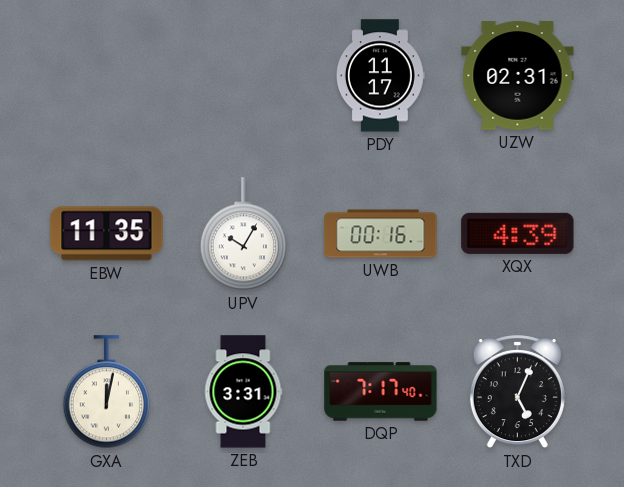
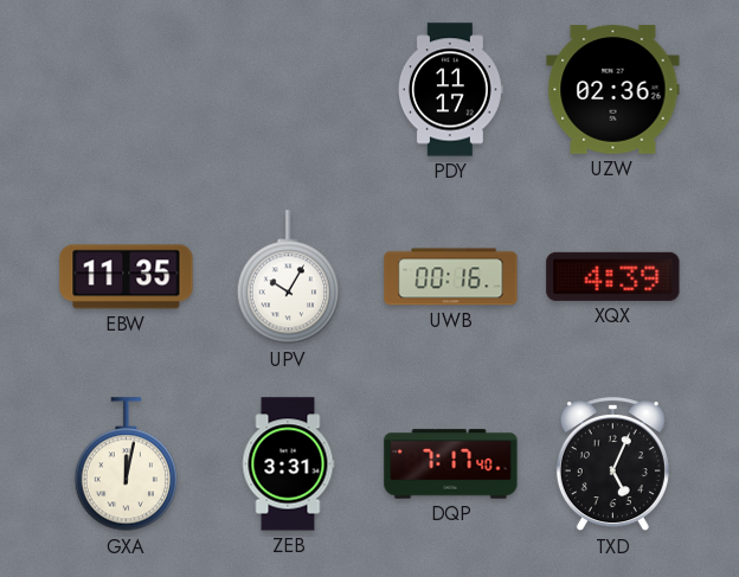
UZW: 02:31 -> 02:36
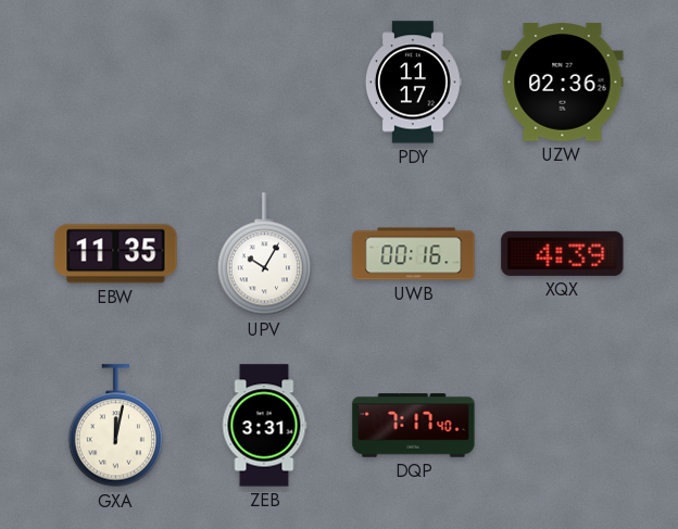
TXD: 5:04 -> none
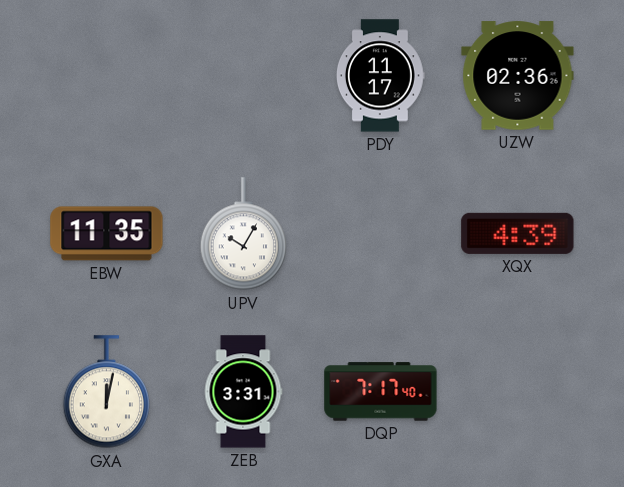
UWB: 00:16 -> none
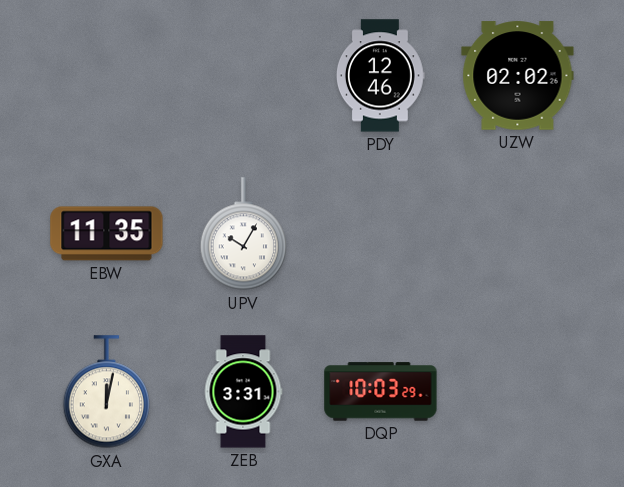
PDY: 11:17 -> 12:46
UZW: 02:36 -> 02:02
XQX: 4:39 -> none
DQP: 7:17 -> 10:03
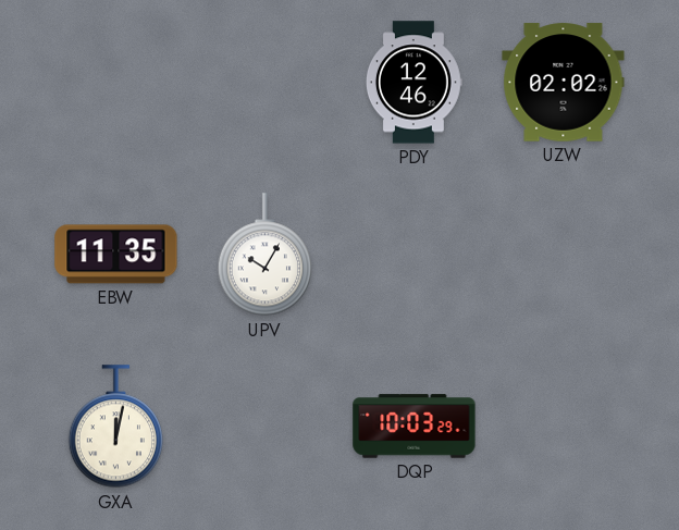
ZEB: 3:31 -> none
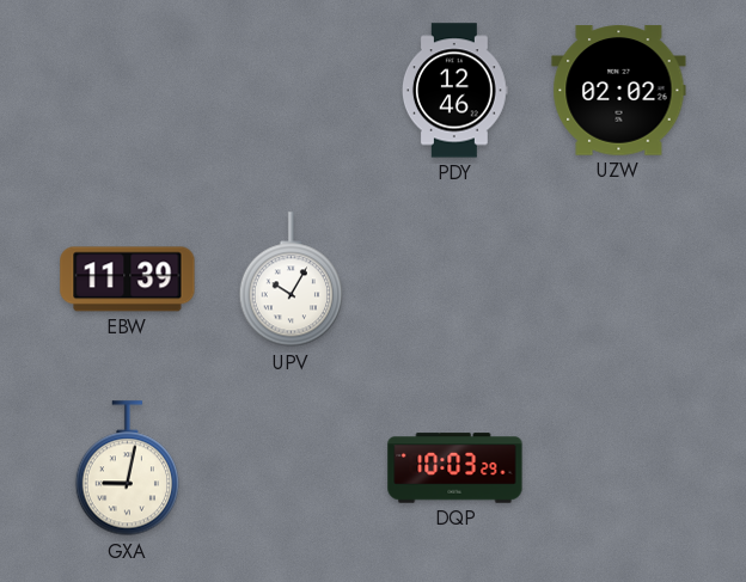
EBW: 11:35 -> 11:39
GXA: 12:02 -> 9:02
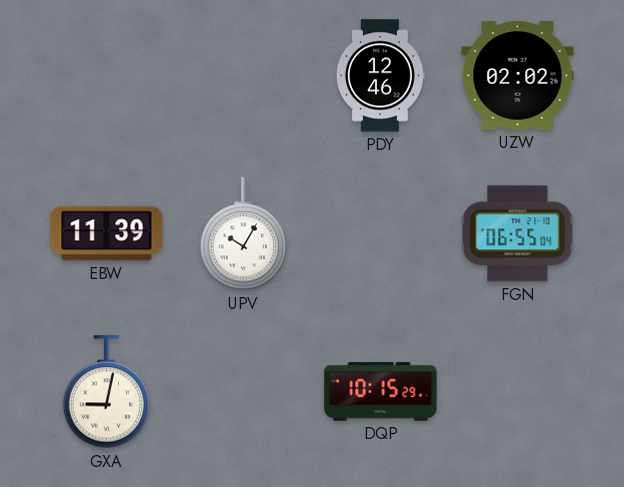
FGN: none -> 06:55
DQP: 10:03 -> 10:15
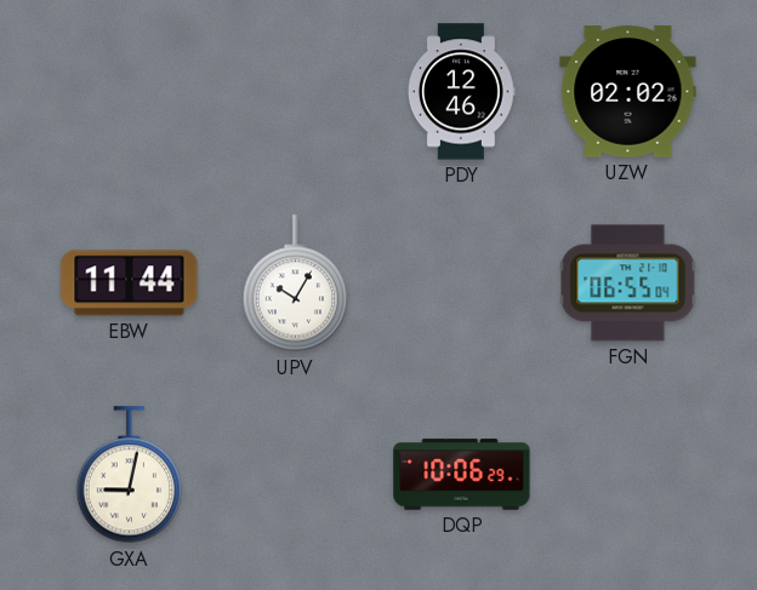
EBW: 11:39 -> 11:44
DQP: 10:15 -> 10:06
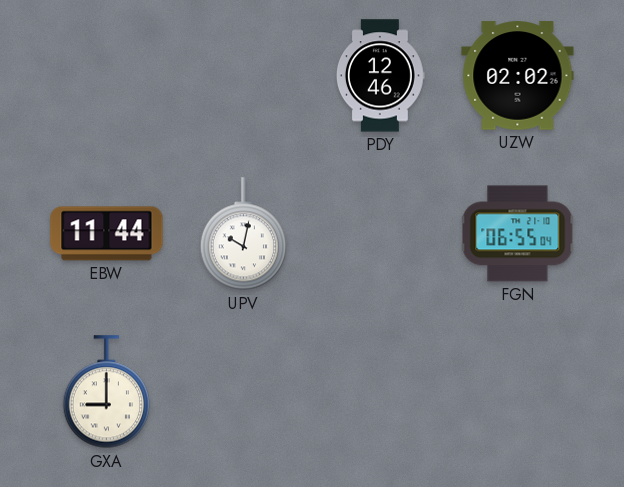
UPV: 10:05 -> 10:02
GXA: 9:02 -> 9:00
DQP: 10:06 -> none
